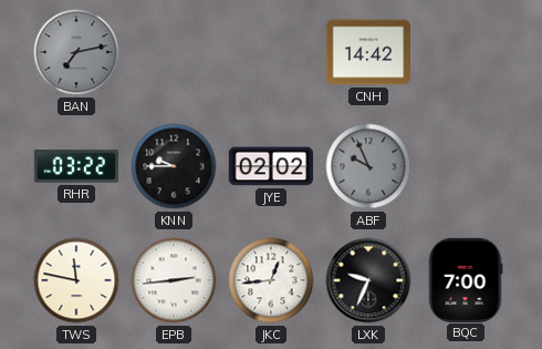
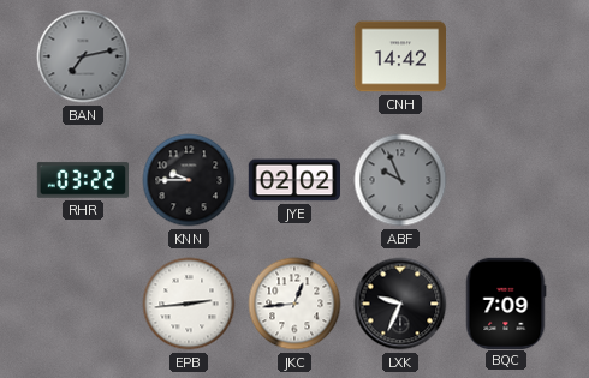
TWS: 11:47 -> none
BQC: 7:00 -> 7:09
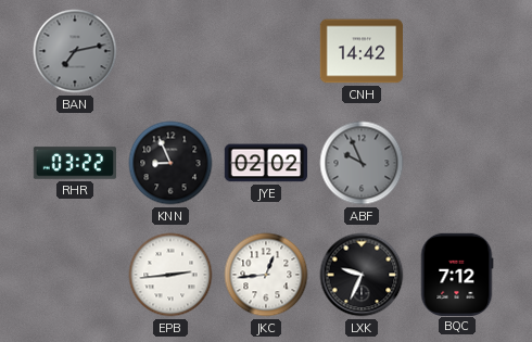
KNN: 9:45 -> 8:56
BQC: 7:09 -> 7:12
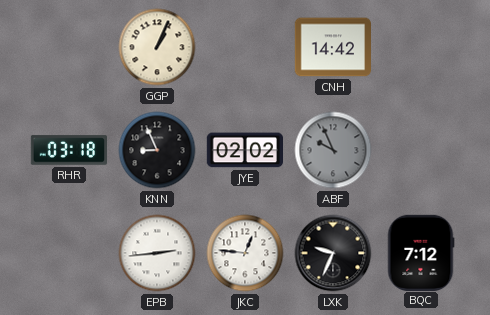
BAN: 7:13 -> none
GGP: none -> 1:04
RHR: 03:22 -> 03:18
JKC: 12:44 -> 12:46
